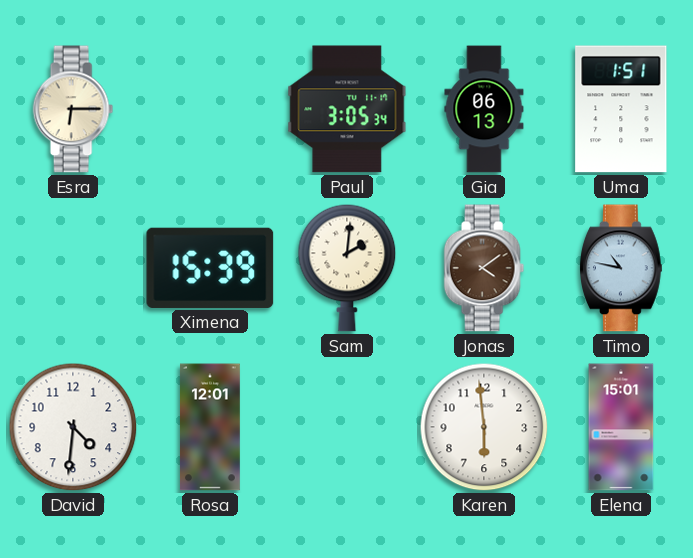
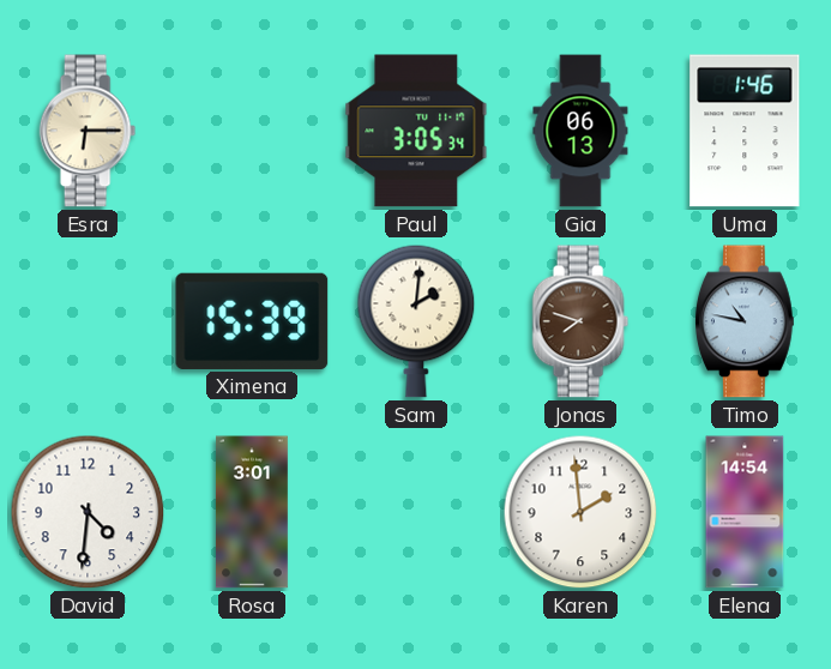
Uma: 1:51 -> 1:46
Jonas: 4:09 -> 7:48
Rosa: 12:01 -> 3:01
Karen: 5:59 -> 1:59
Elena: 15:01 -> 14:54
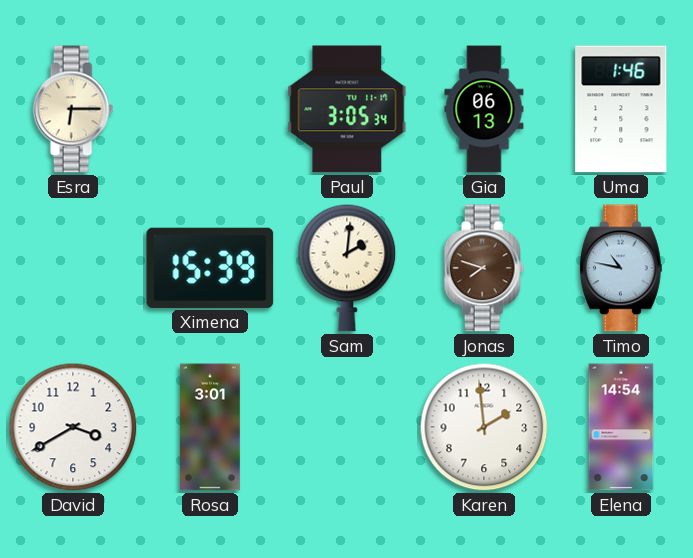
David: 4:31 -> 3:40
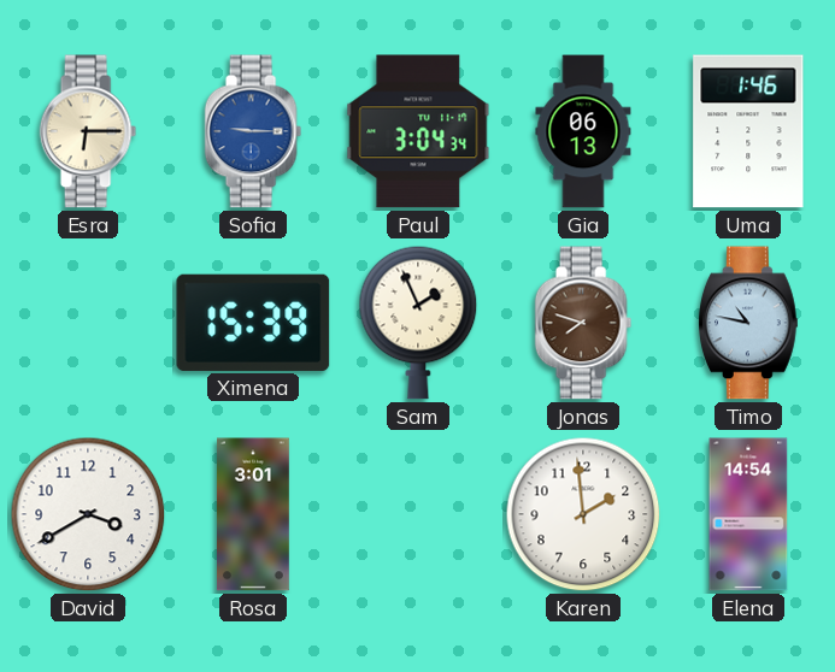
Sofia: none -> 9:15
Paul: 3:05 -> 3:04
Sam: 2:01 -> 1:56
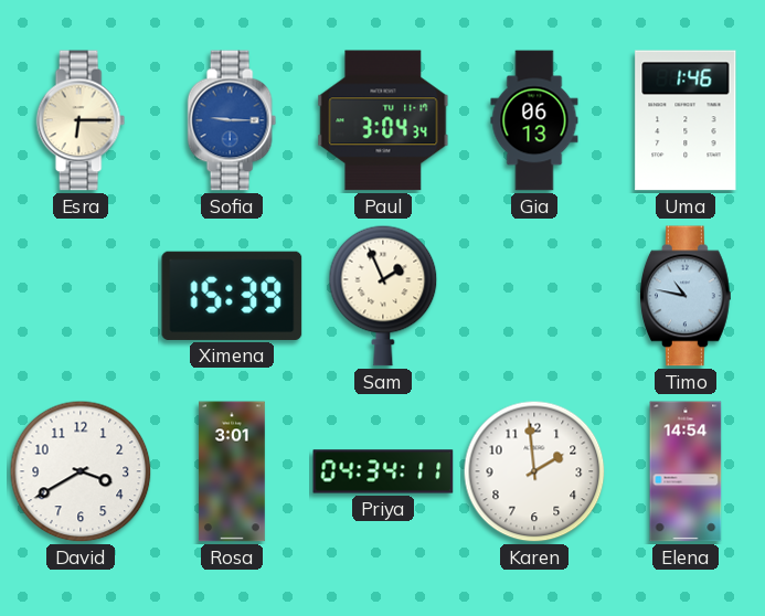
Jonas: 7:48 -> none
Priya: none -> 04:34
